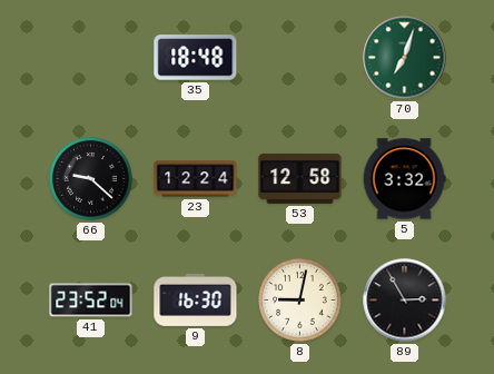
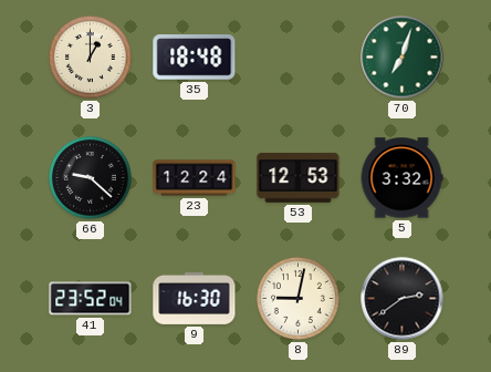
3: none -> 1:00
53: 12:58 -> 12:53
89: 2:55 -> 2:39
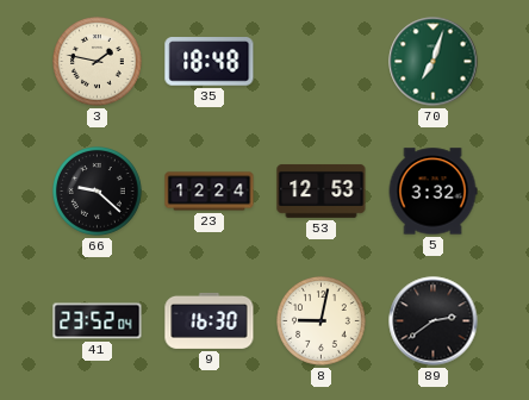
3: 1:00 -> 1:47
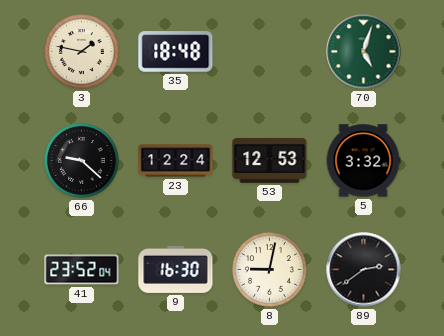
70: 7:03 -> 5:03
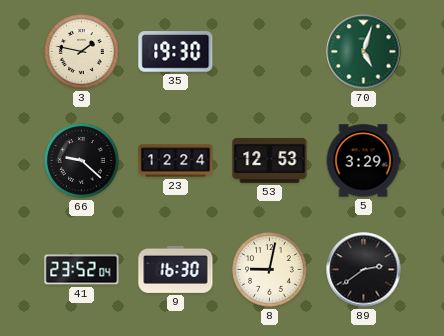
35: 18:48 -> 19:30
5: 3:32 -> 3:29
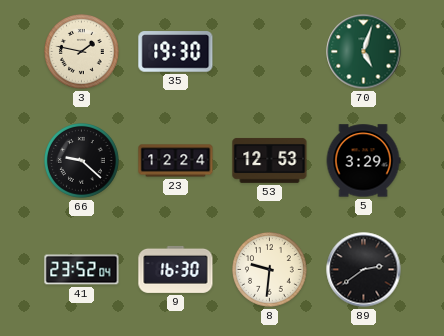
8: 9:02 -> 9:31
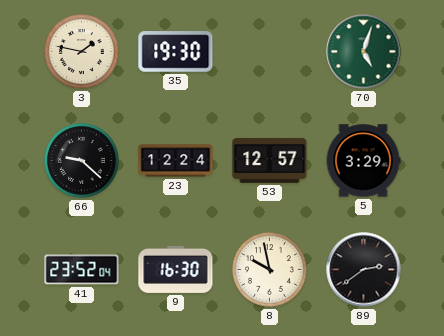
53: 12:53 -> 12:57
8: 9:31 -> 9:58
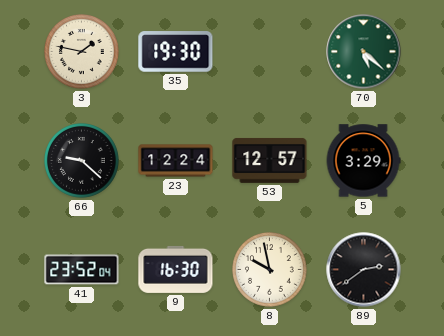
70: 5:03 -> 5:22
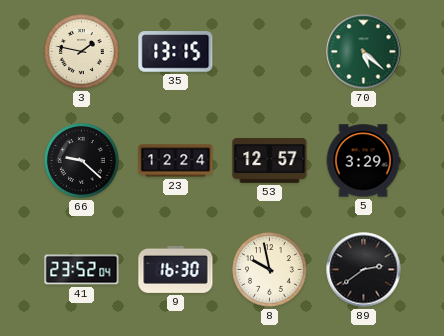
35: 19:30 -> 13:15
